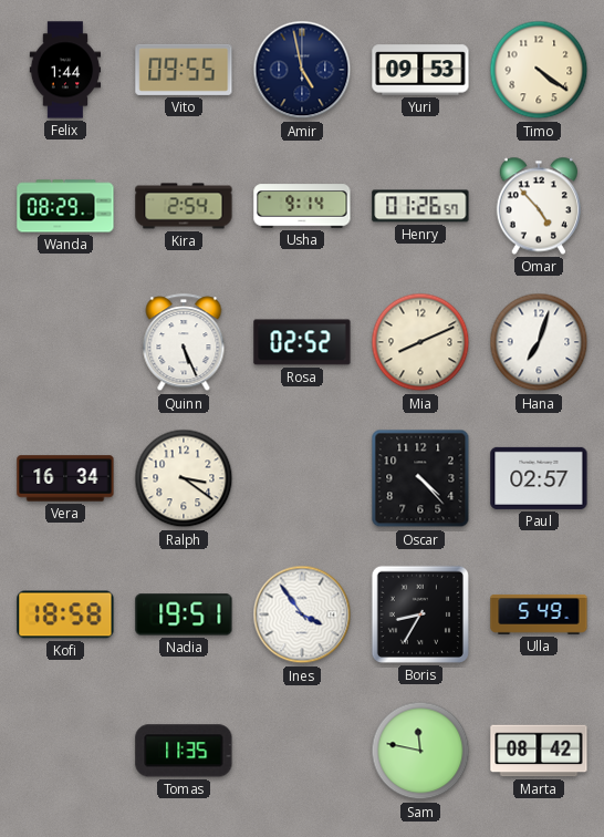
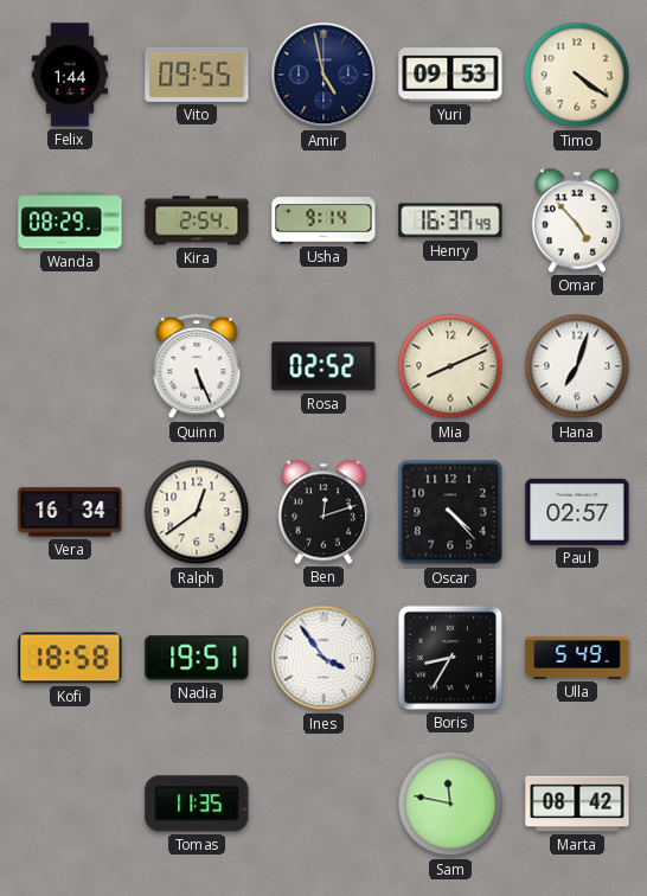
Henry: 01:26 -> 16:37
Ralph: 3:21 -> 12:39
Ben: none -> 12:12
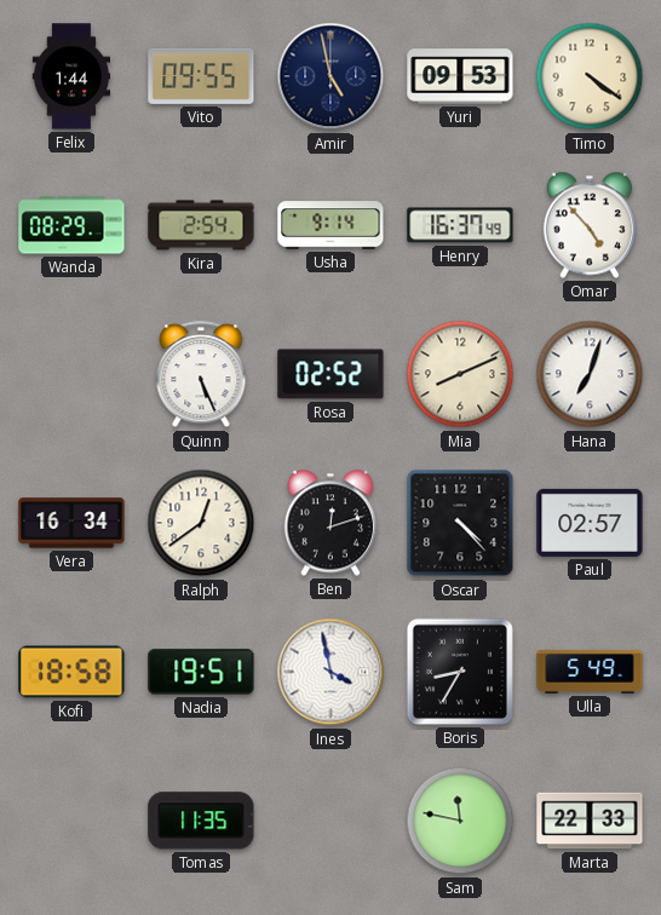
Ines: 3:54 -> 3:58
Marta: 08:42 -> 22:33
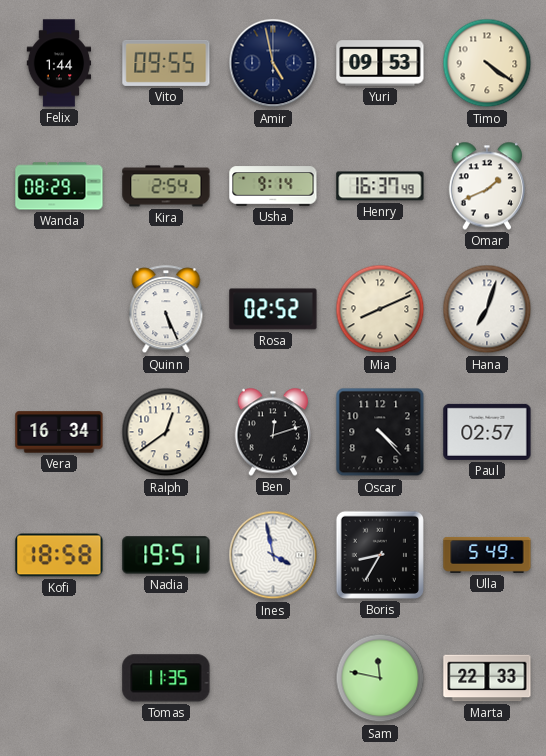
Omar: 4:53 -> 1:41
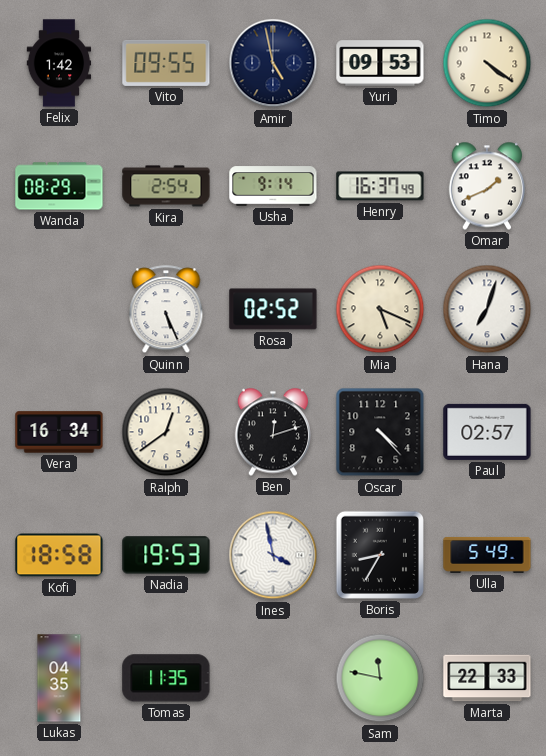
Felix: 1:44 -> 1:42
Mia: 8:11 -> 5:19
Nadia: 19:51 -> 19:53
Lukas: none -> 04:35
